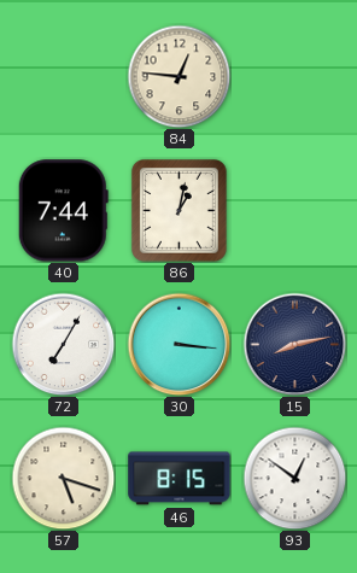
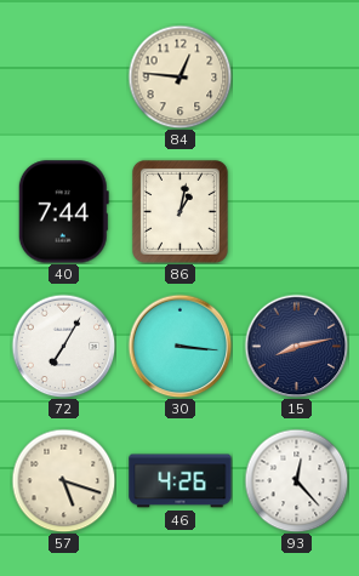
46: 8:15 -> 4:26
93: 12:51 -> 12:23
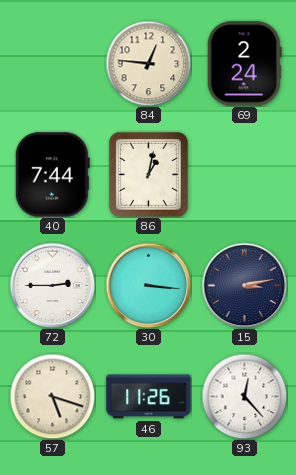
69: none -> 2:24
72: 7:05 -> 2:45
15: 8:13 -> 3:13
46: 4:26 -> 11:26
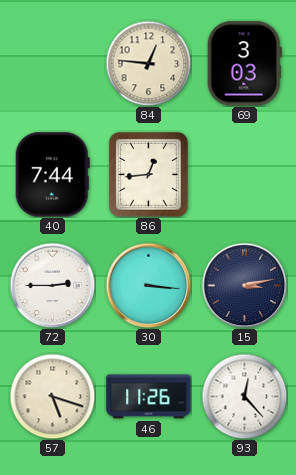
69: 2:24 -> 3:03
86: 1:02 -> 12:44
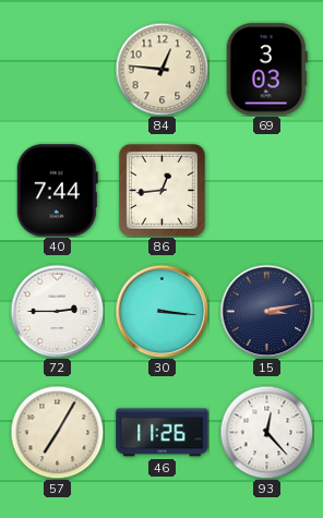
57: 5:18 -> 7:05
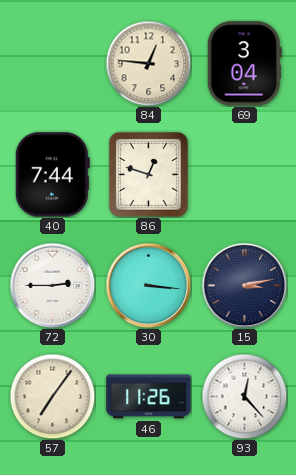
69: 3:03 -> 3:04
86: 12:44 -> 12:48
57: 7:05 -> 7:06
